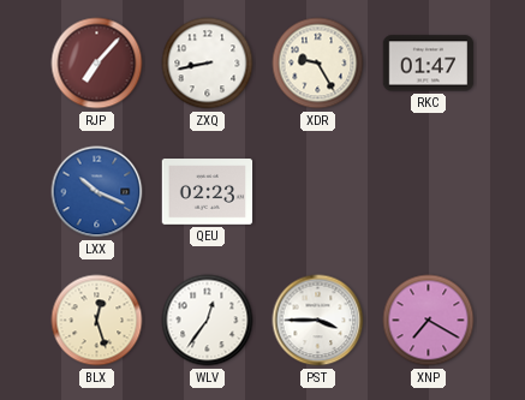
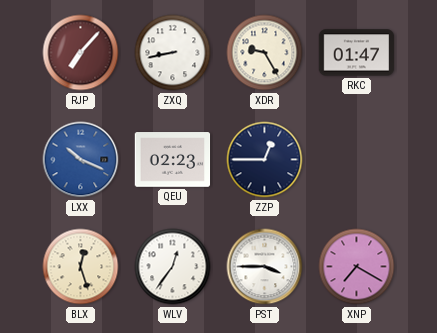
ZZP: none -> 12:45
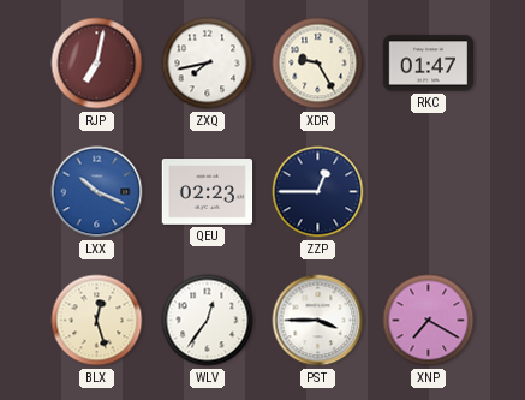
RJP: 7:07 -> 7:02
ZXQ: 8:43 -> 7:43
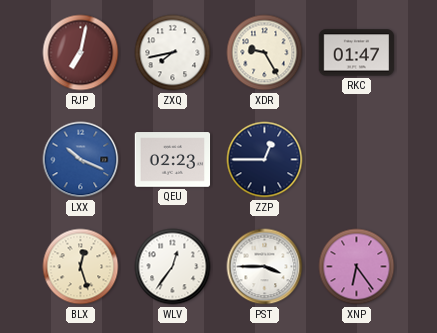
XNP: 7:20 -> 6:24
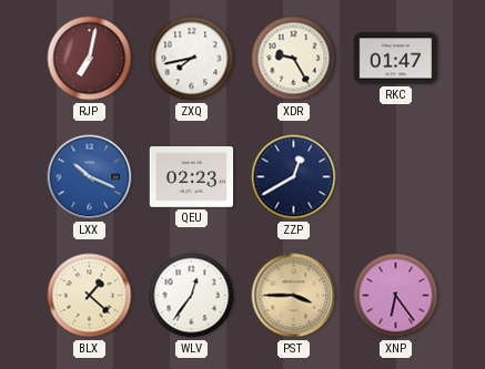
ZZP: 12:45 -> 12:40
BLX: 12:27 -> 1:22
PST dial: white -> champagne
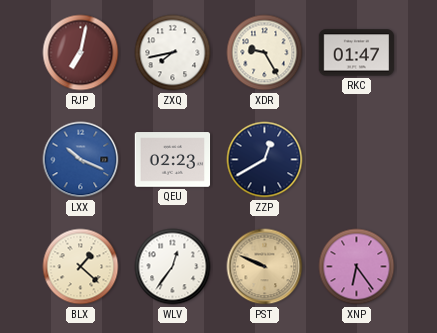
PST: 3:45 -> 9:49
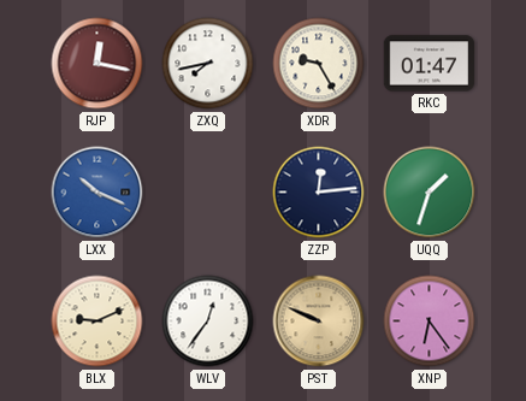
RJP: 7:02 -> 12:17
QEU: 02:23 -> none
ZZP: 12:40 -> 12:14
UQQ: none -> 1:33
BLX: 1:22 -> 9:11
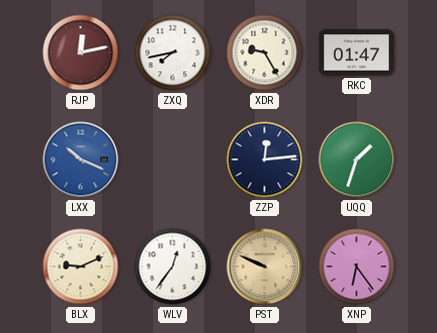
RJP: 12:17 -> 12:13
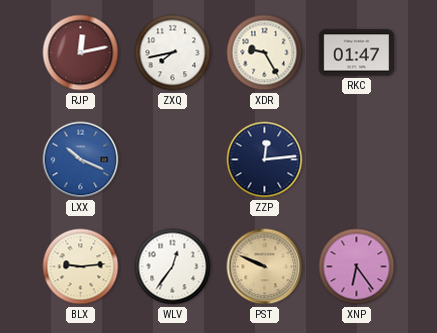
UQQ: 1:33 -> none
BLX: 9:11 -> 9:14
